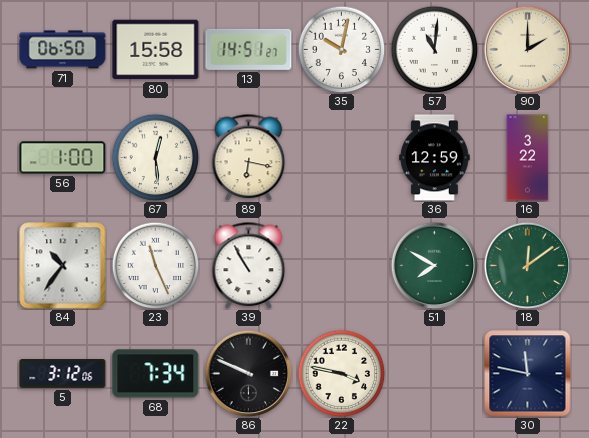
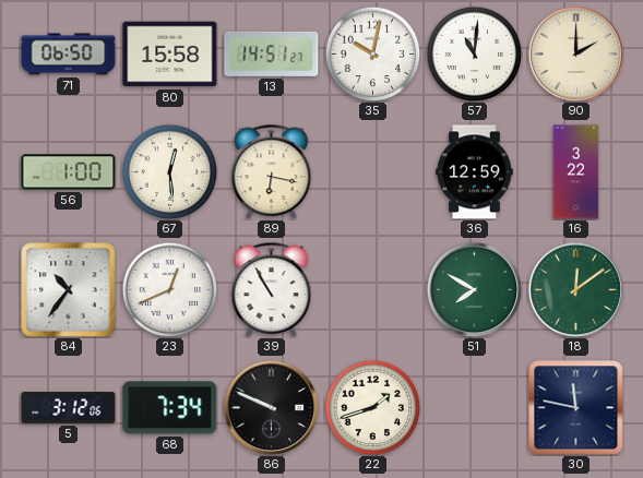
23: 11:26 -> 12:41
22: 3:47 -> 1:42
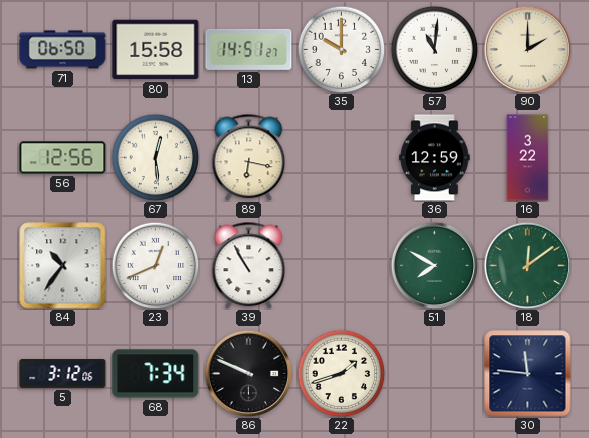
35: 10:02 -> 10:00
56: 1:00 -> 12:56
30: 11:47 -> 11:46
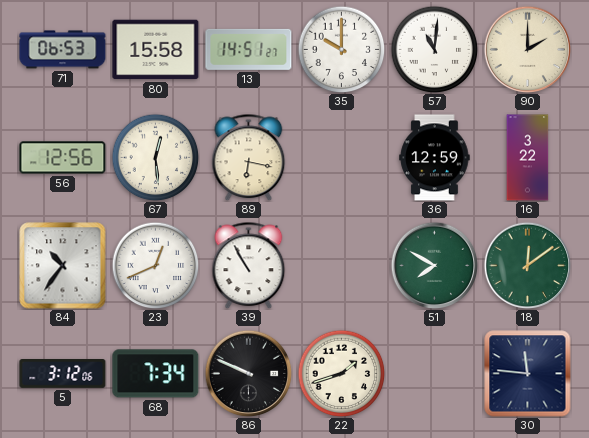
71: 06:50 -> 06:53
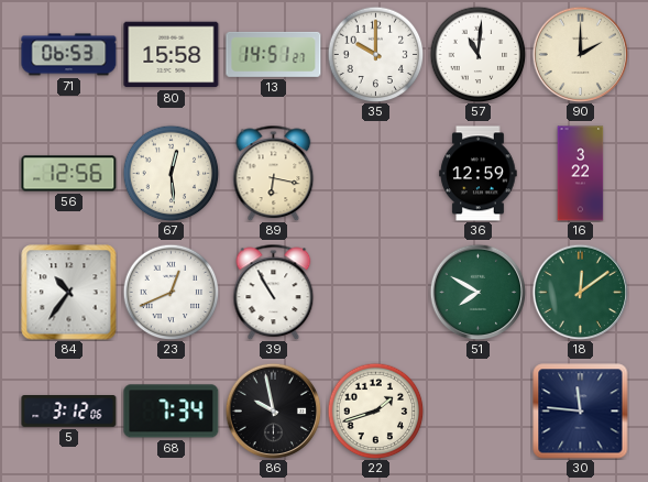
86: 9:49 -> 9:58
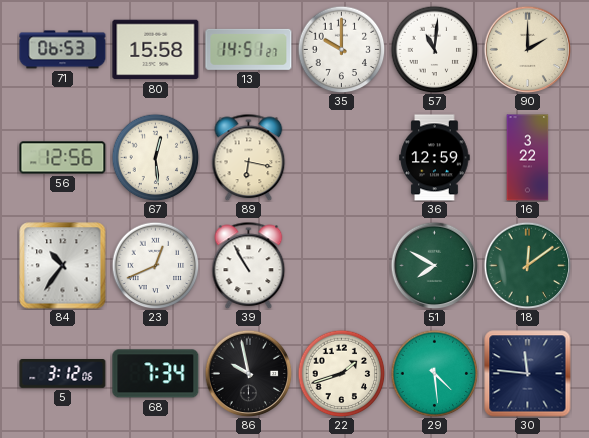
29: none -> 4:29
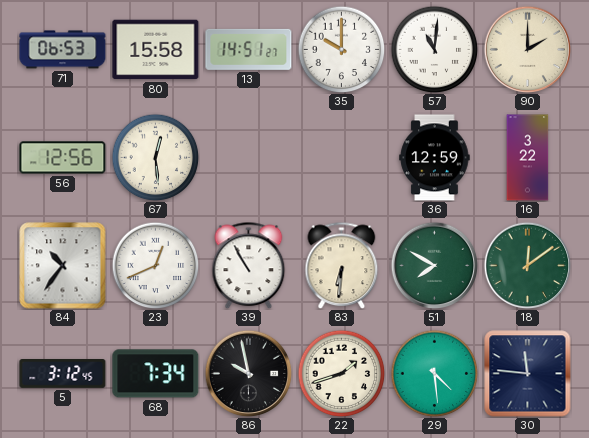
89: 6:17 -> none
83: none -> 6:31
5: 3:12:06 -> 3:12:45
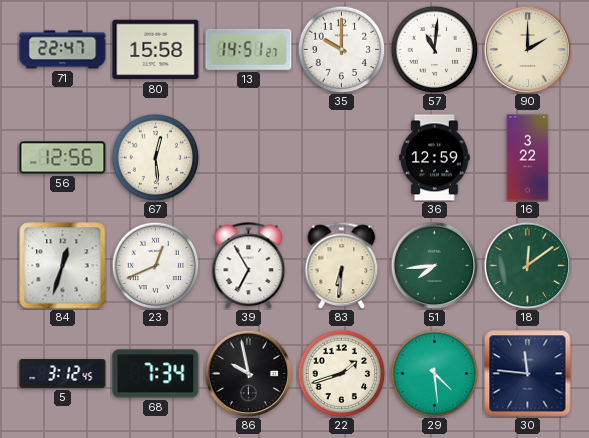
71: 06:53 -> 22:47
84: 10:36 -> 12:33
39: 10:55 -> 6:55
51: 7:50 -> 7:44
